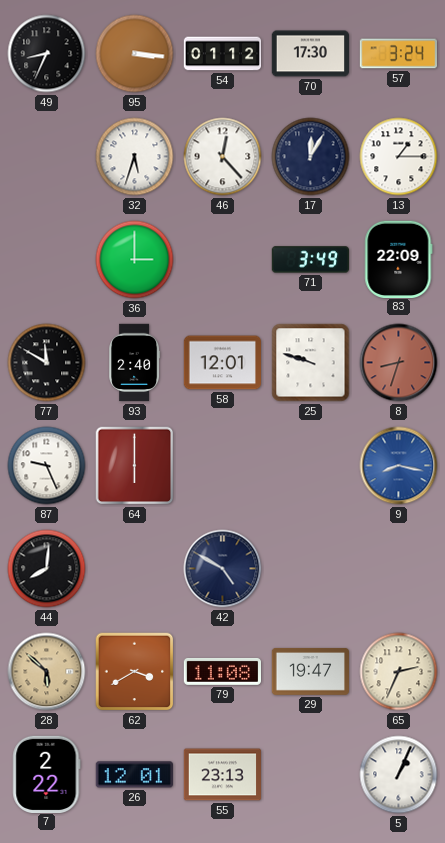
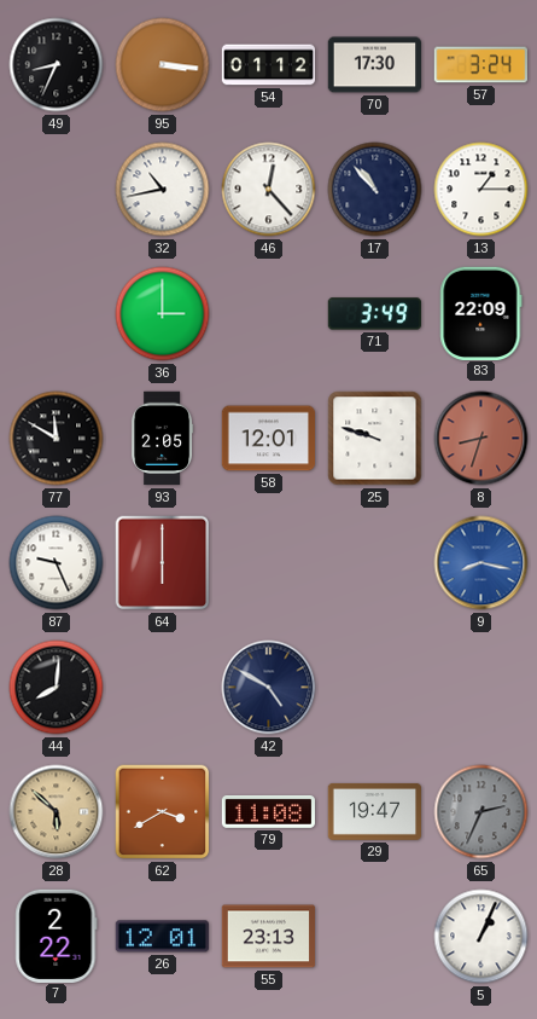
32: 5:33 -> 10:43
17: 12:05 -> 10:53
93: 2:40 -> 2:05
65 dial: cream -> grey
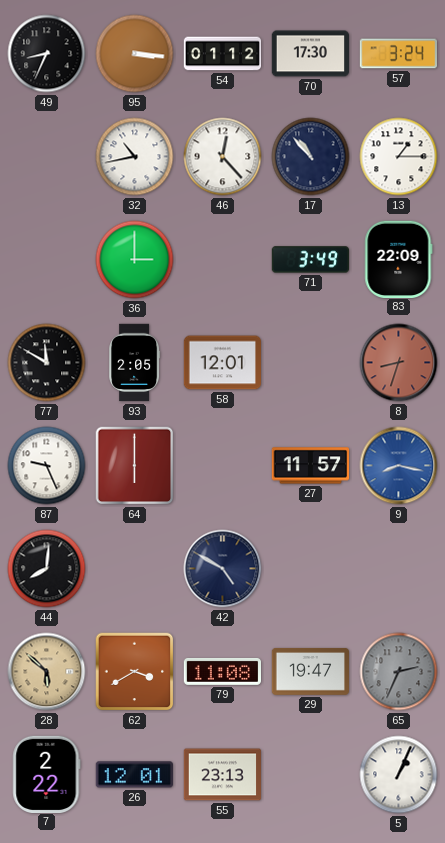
25: 9:48 -> none
27: none -> 11:57
